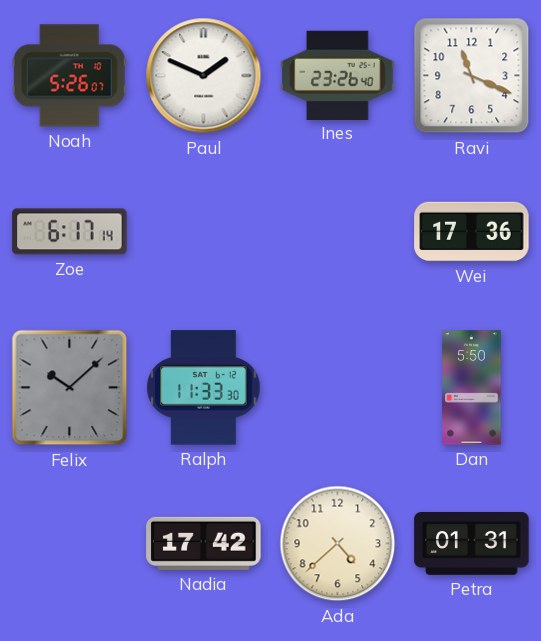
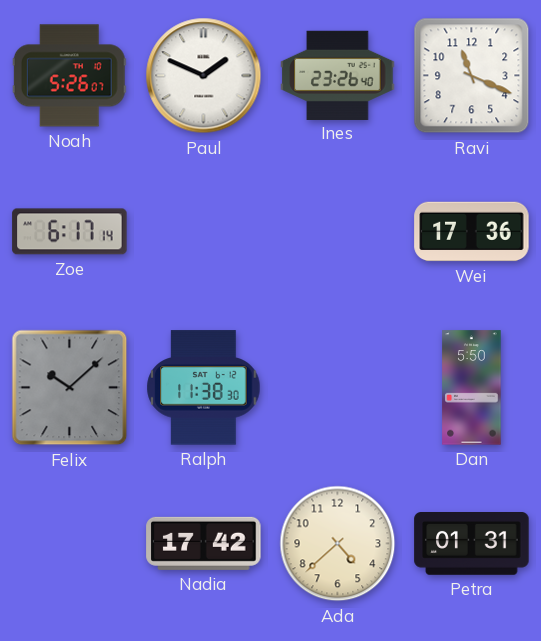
Ralph: 11:33 -> 11:38
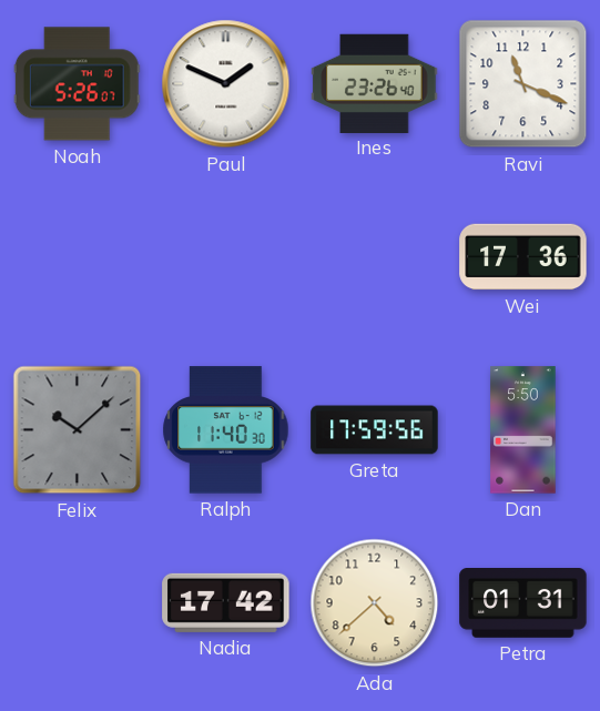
Zoe: 6:17 -> none
Ralph: 11:38 -> 11:40
Greta: none -> 17:59
